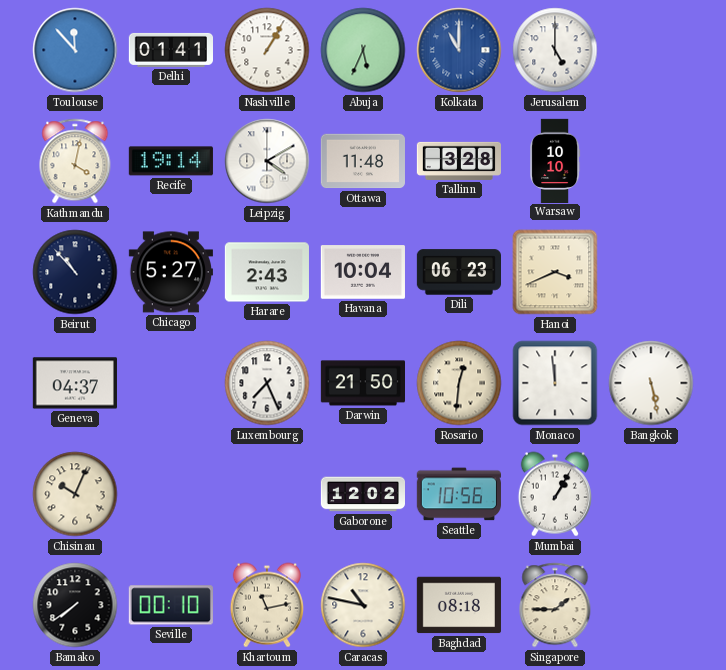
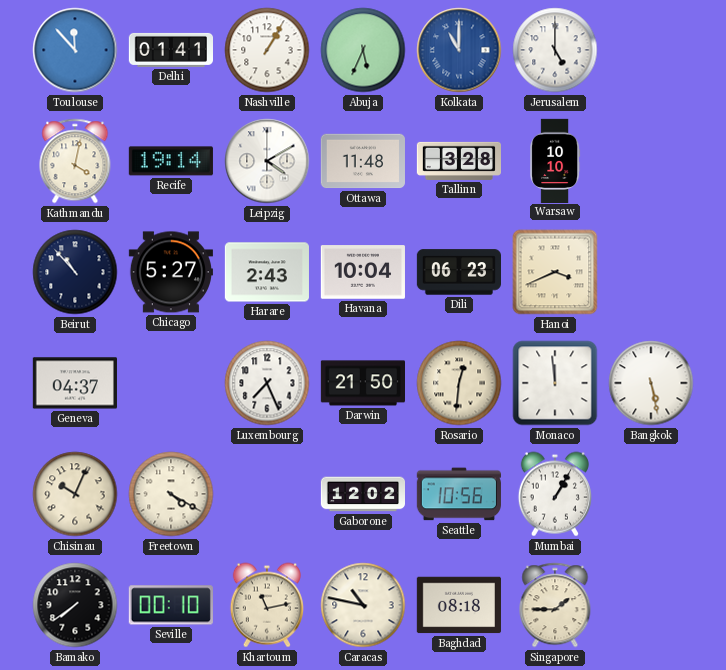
Freetown: none -> 4:20
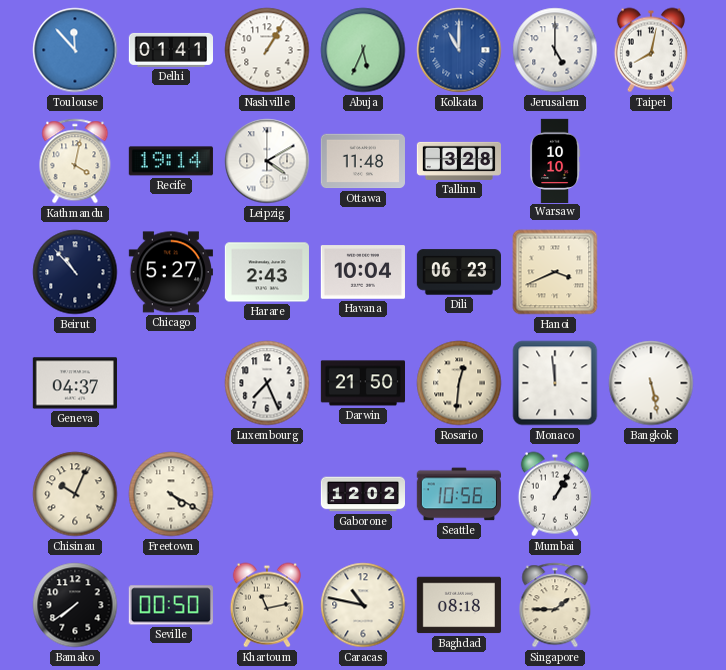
Taipei: none -> 8:02
Seville: 00:10 -> 00:50
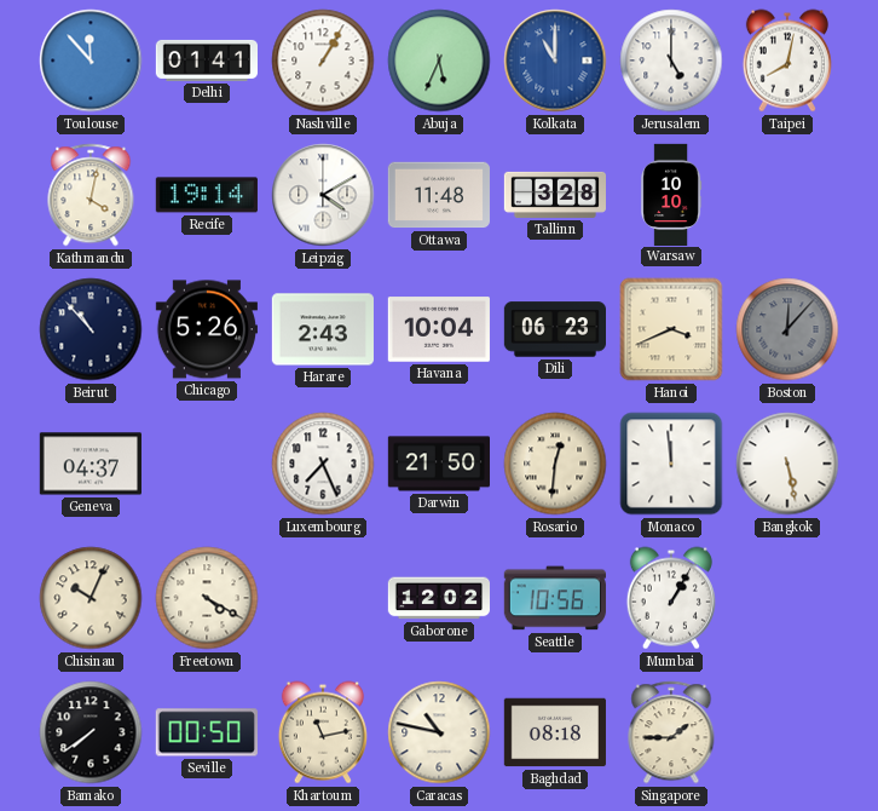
Chicago: 5:27 -> 5:26
Boston: none -> 12:07
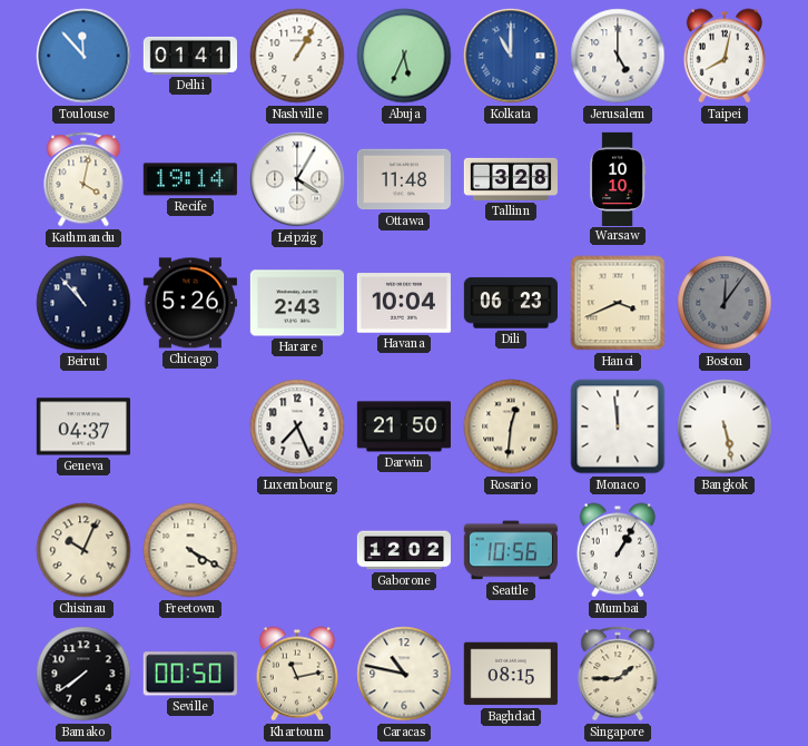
Leipzig: 4:10 -> 4:05
Boston: 12:07 -> 12:06
Baghdad: 08:18 -> 08:15
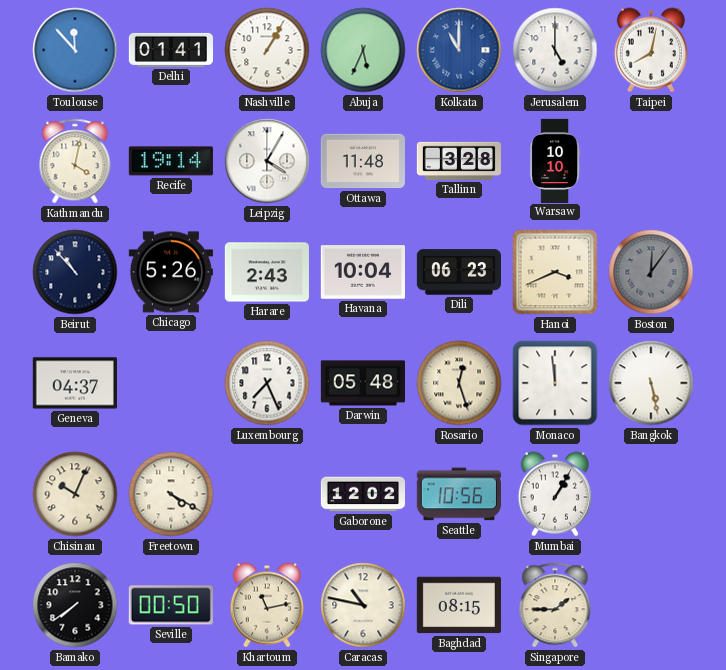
Darwin: 21:50 -> 05:48
Rosario: 12:31 -> 12:27
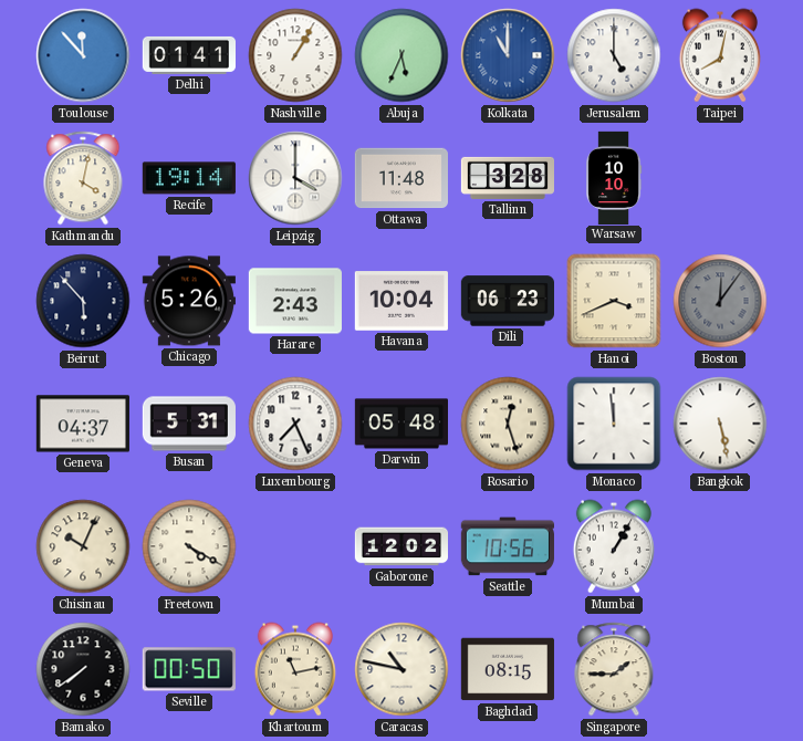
Leipzig: 4:05 -> 4:00
Beirut: 10:53 -> 5:53
Busan: none -> 5:31
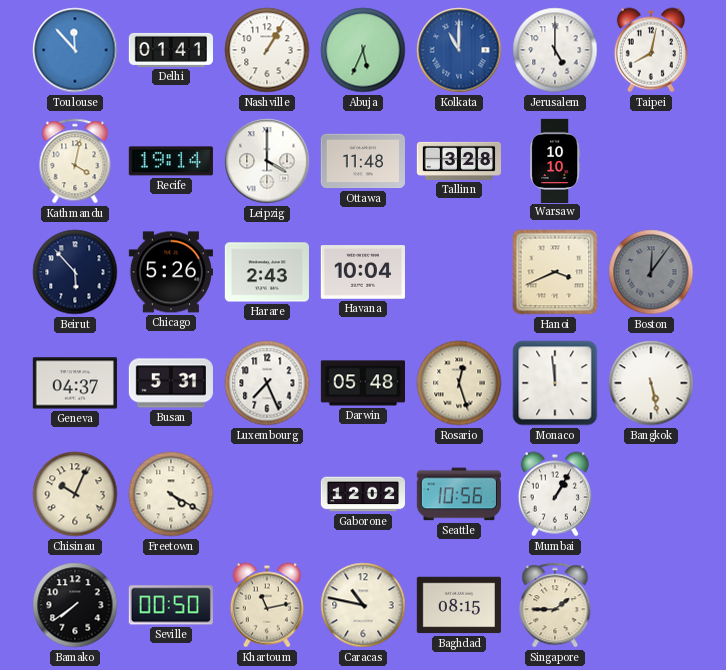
Dili: 06:23 -> none
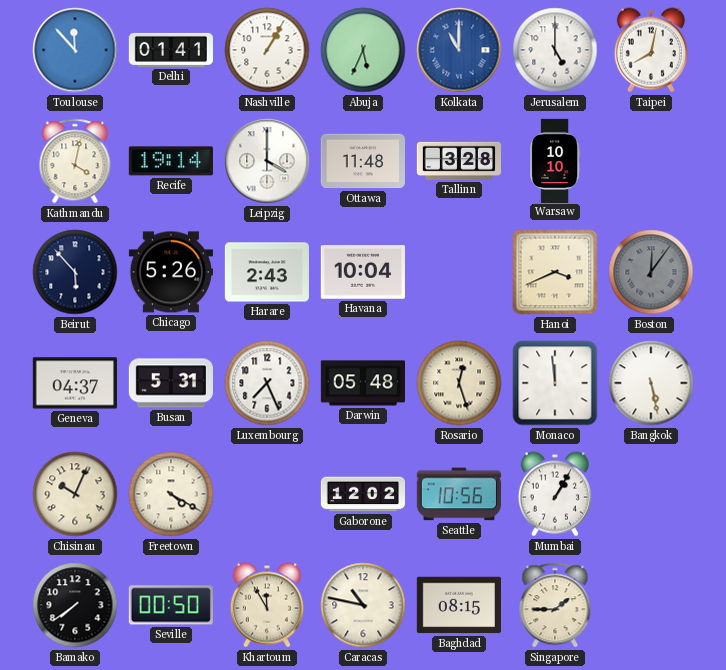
Khartoum: 11:13 -> 11:55
